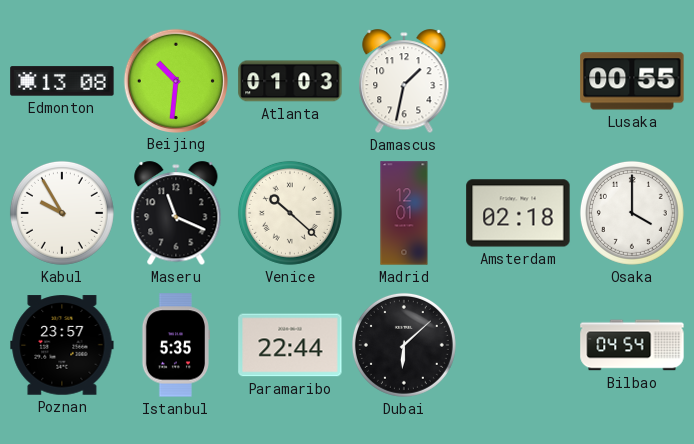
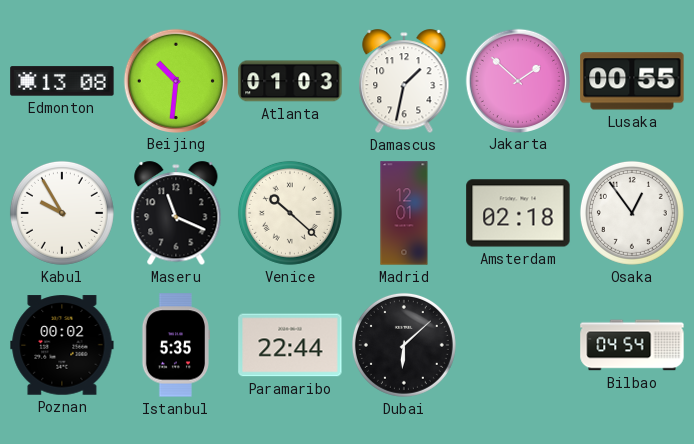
Jakarta: none -> 1:52
Osaka: 4:00 -> 12:54
Poznan: 23:57 -> 00:02
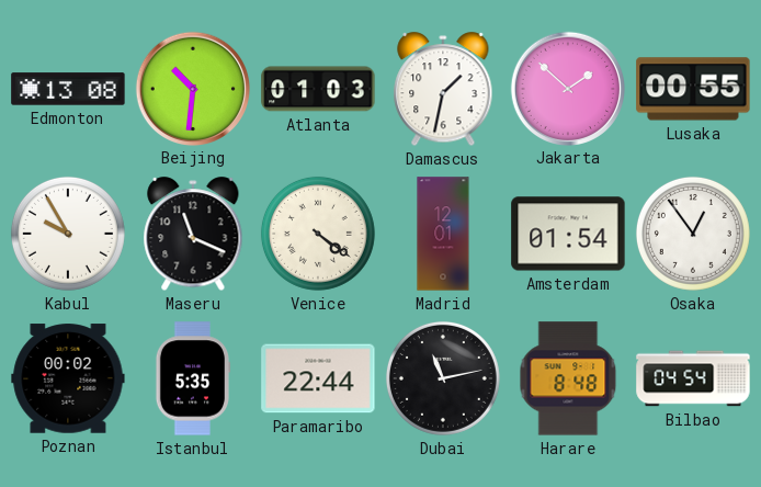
Venice: 10:22 -> 4:21
Amsterdam: 02:18 -> 01:54
Dubai: 6:08 -> 11:13
Harare: none -> 8:48
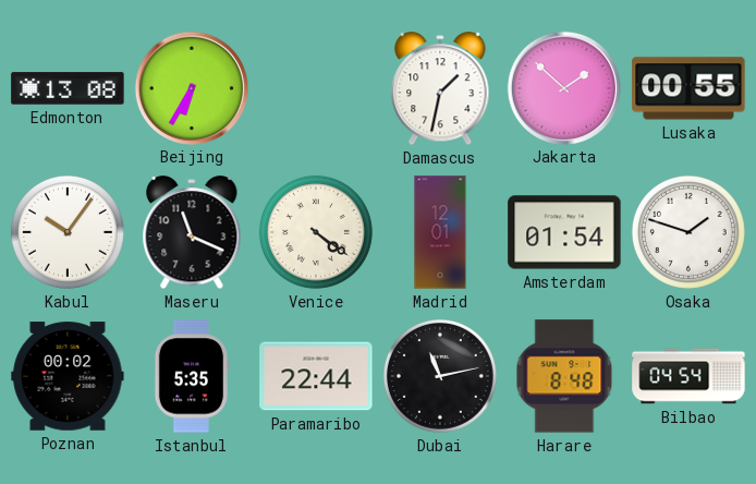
Beijing: 10:31 -> 6:35
Atlanta: 01:03 -> none
Kabul: 9:55 -> 10:06
Osaka: 12:54 -> 1:48
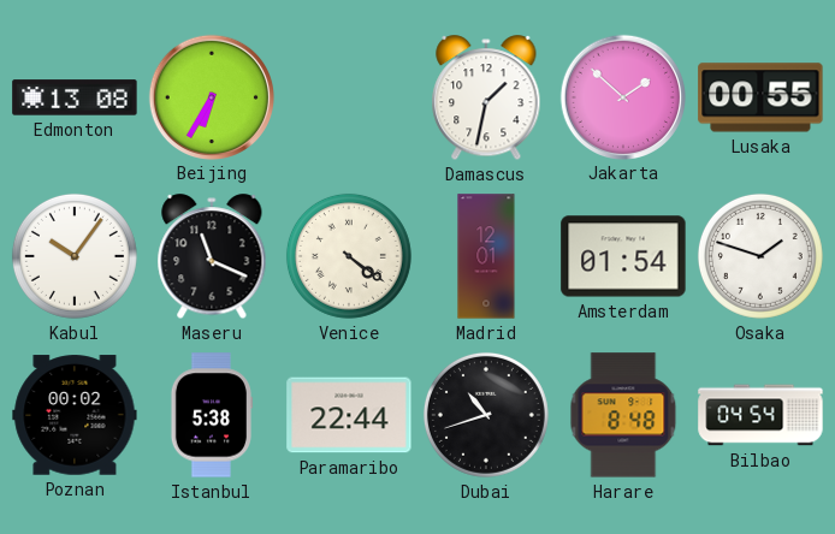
Istanbul: 5:35 -> 5:38
Dubai: 11:13 -> 10:42
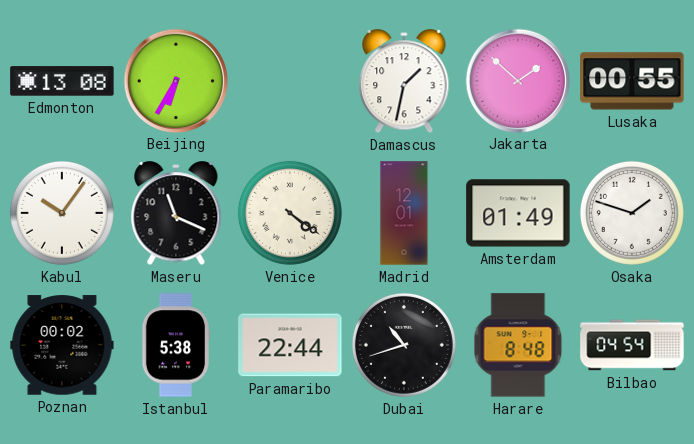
Amsterdam: 01:54 -> 01:49
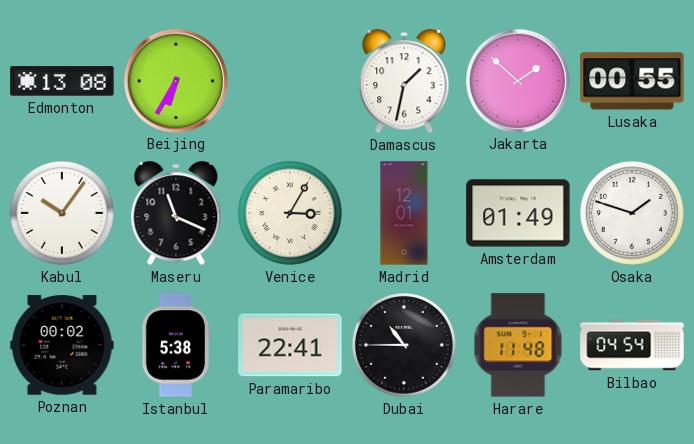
Venice: 4:21 -> 3:05
Paramaribo: 22:44 -> 22:41
Dubai: 10:42 -> 10:45
Harare: 8:48 -> 11:48
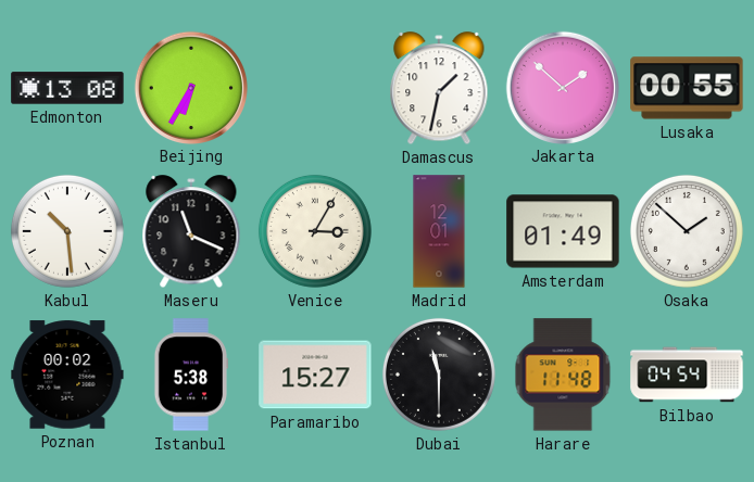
Kabul: 10:06 -> 10:29
Osaka: 1:48 -> 1:52
Paramaribo: 22:41 -> 15:27
Dubai: 10:45 -> 11:30
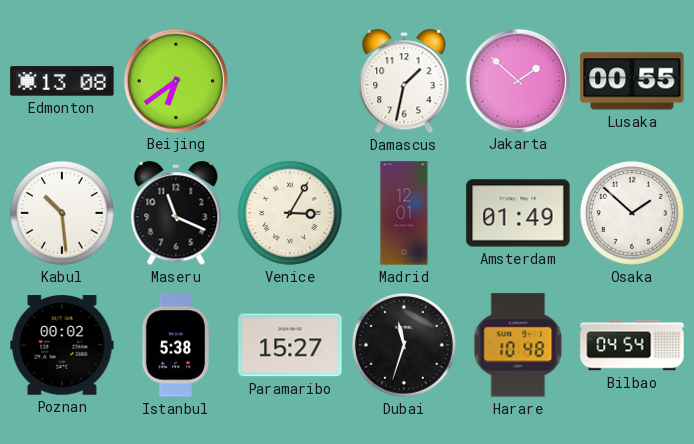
Beijing: 6:35 -> 6:39
Dubai: 11:30 -> 11:33
Harare: 11:48 -> 10:48
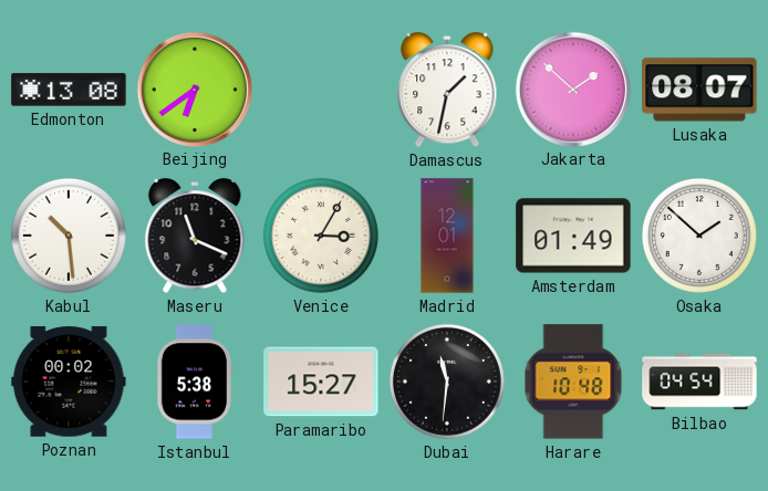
Lusaka: 00:55 -> 08:07
Dubai: 11:33 -> 11:31
